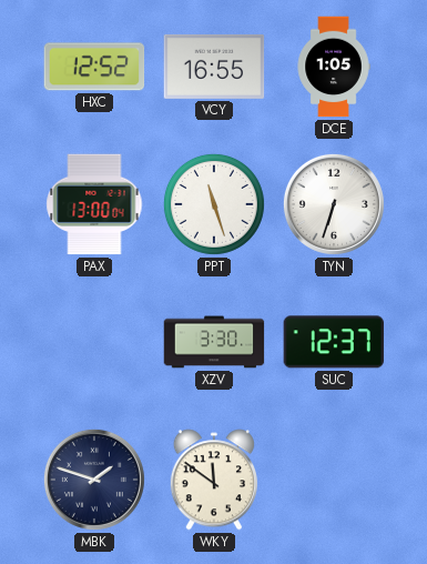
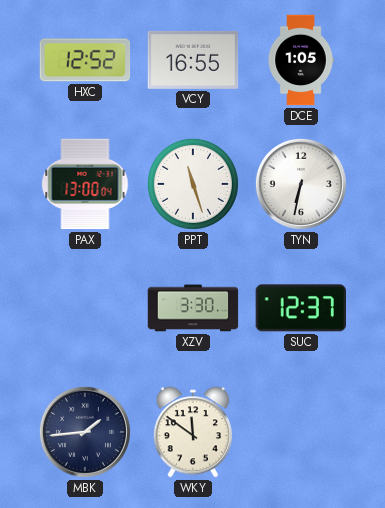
TYN: 6:33 -> 6:32
MBK: 1:48 -> 1:44
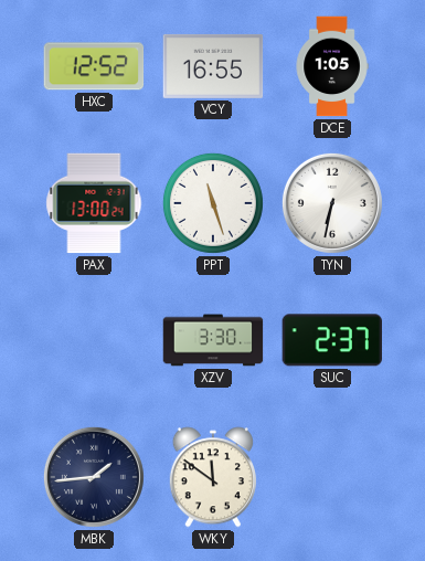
PAX: 13:00:04 -> 13:00:24
SUC: 12:37 -> 2:37
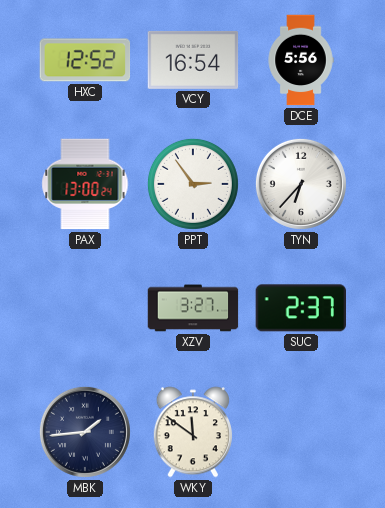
VCY: 16:55 -> 16:54
DCE: 1:05 -> 5:56
PPT: 11:27 -> 2:54
TYN: 6:32 -> 6:37
XZV: 3:30 -> 3:27
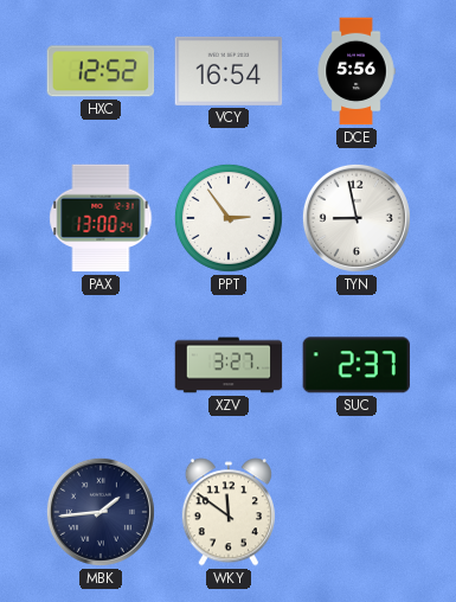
TYN: 6:37 -> 8:58
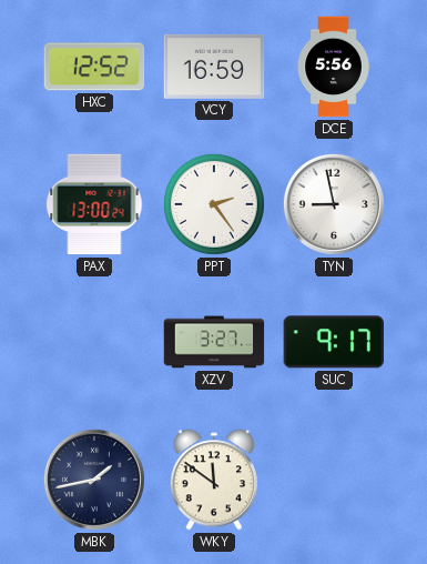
VCY: 16:54 -> 16:59
PPT: 2:54 -> 2:24
SUC: 2:37 -> 9:17
MBK: 1:44 -> 1:43
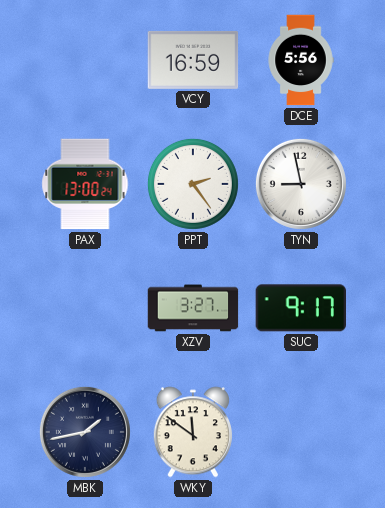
HXC: 12:52 -> none
